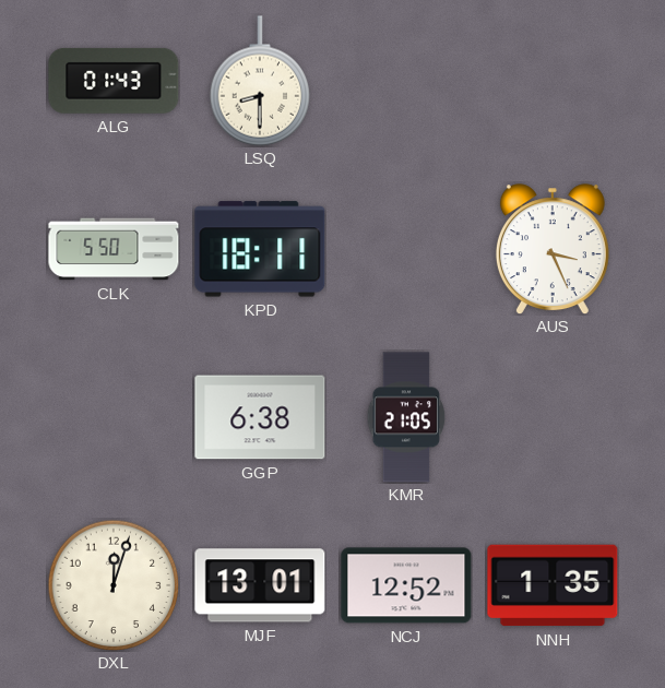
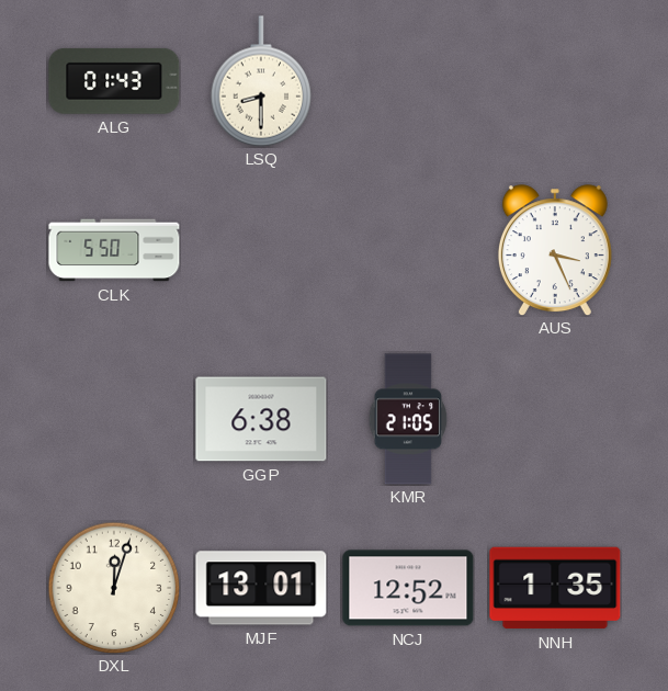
KPD: 18:11 -> none
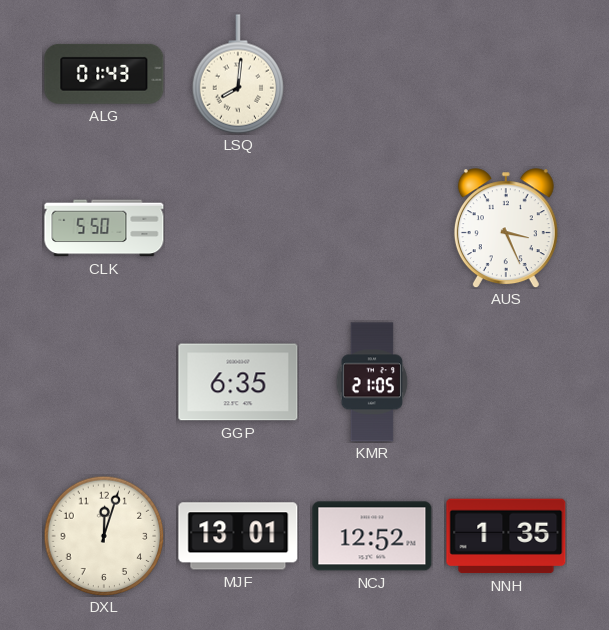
LSQ: 8:30 -> 8:01
GGP: 6:38 -> 6:35
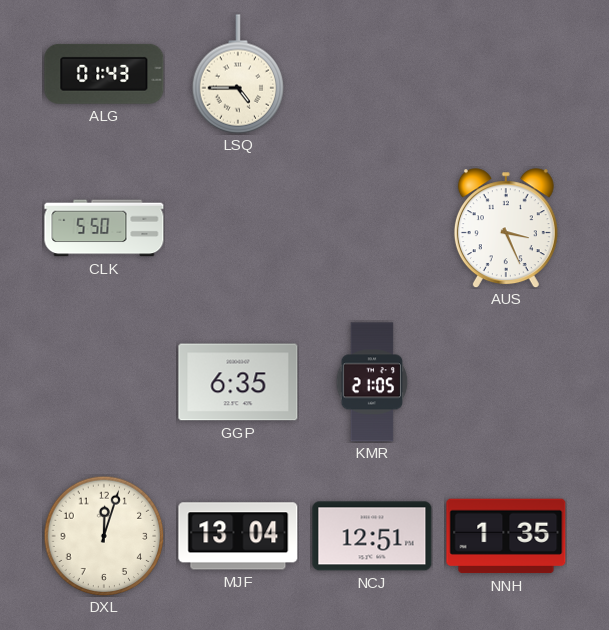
LSQ: 8:01 -> 4:45
MJF: 13:01 -> 13:04
NCJ: 12:52 -> 12:51
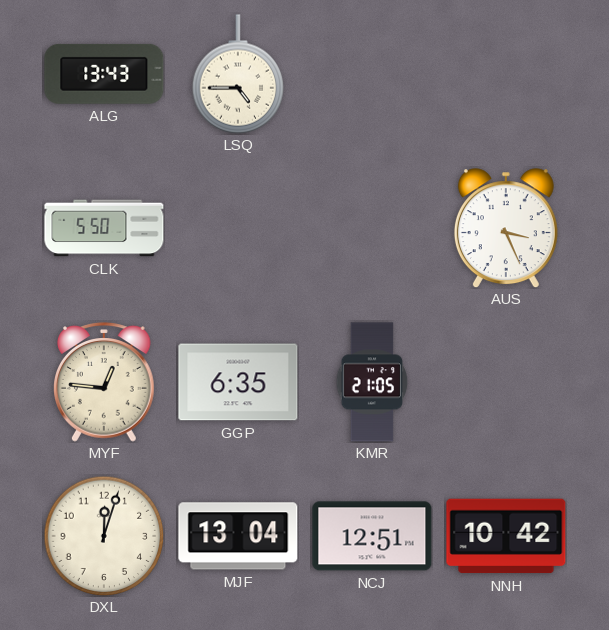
ALG: 01:43 -> 13:43
MYF: none -> 12:46
NNH: 1:35 -> 10:42
